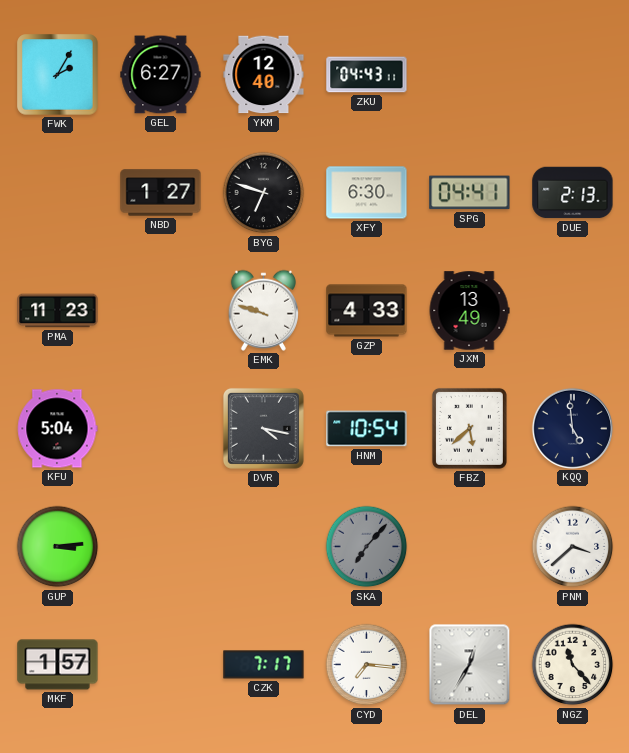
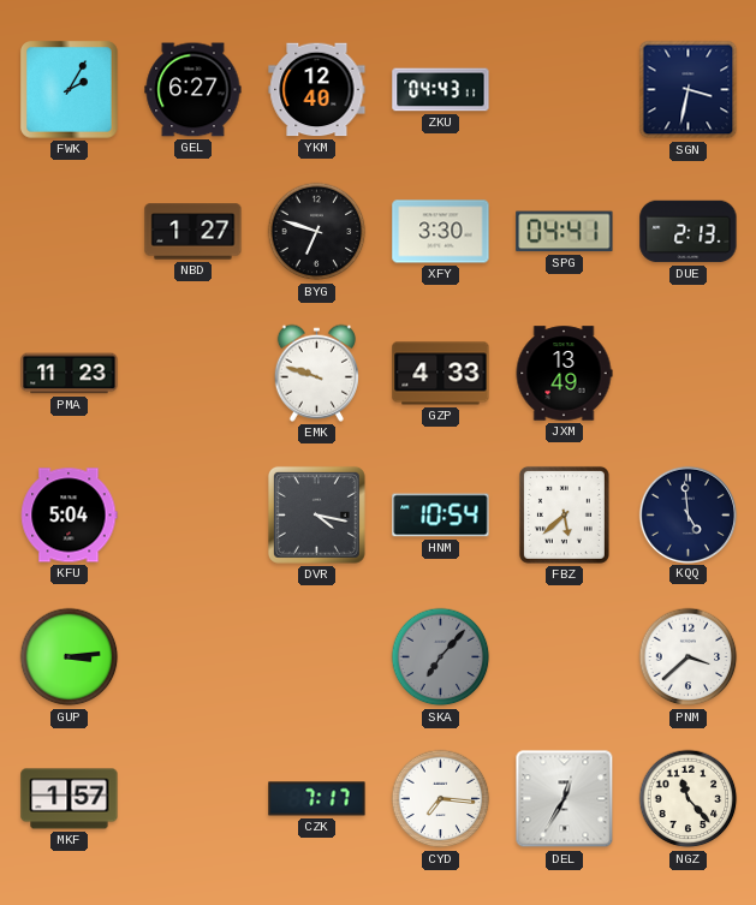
SGN: none -> 3:32
XFY: 6:30 -> 3:30
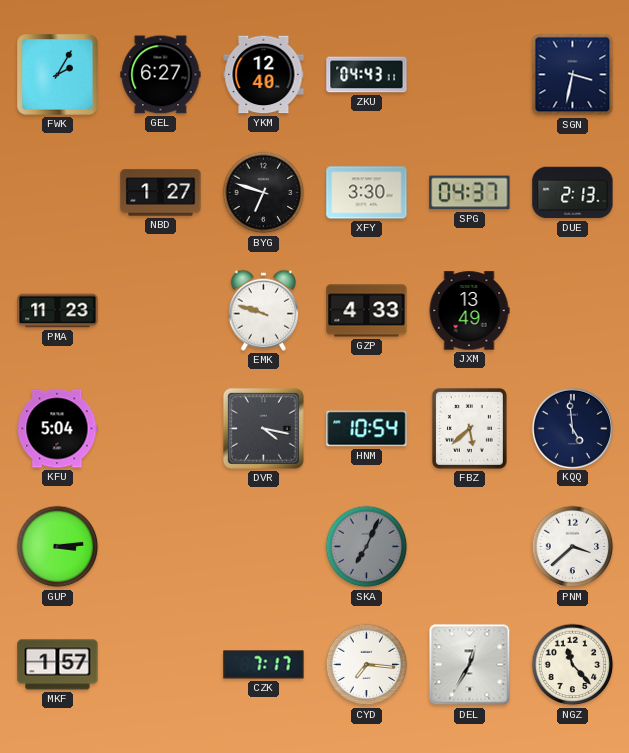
SPG: 04:41 -> 04:37
SKA: 7:07 -> 7:04
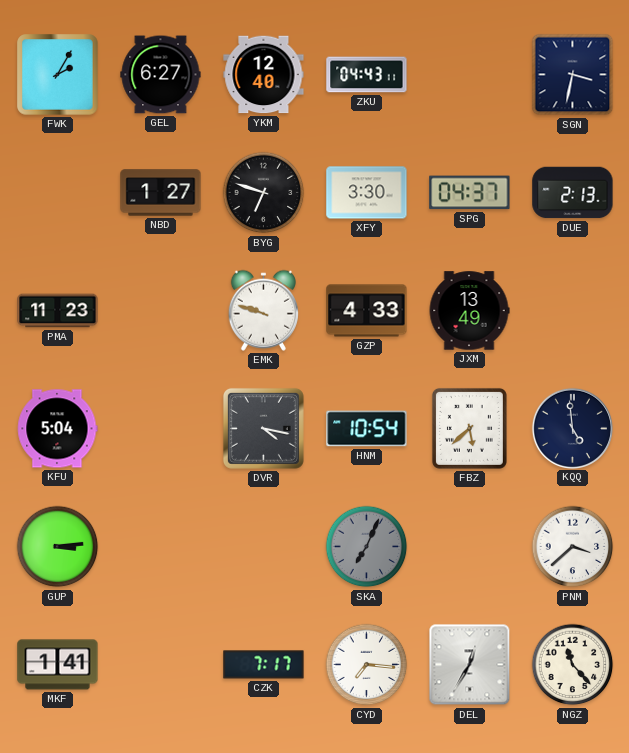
MKF: 1:57 -> 1:41
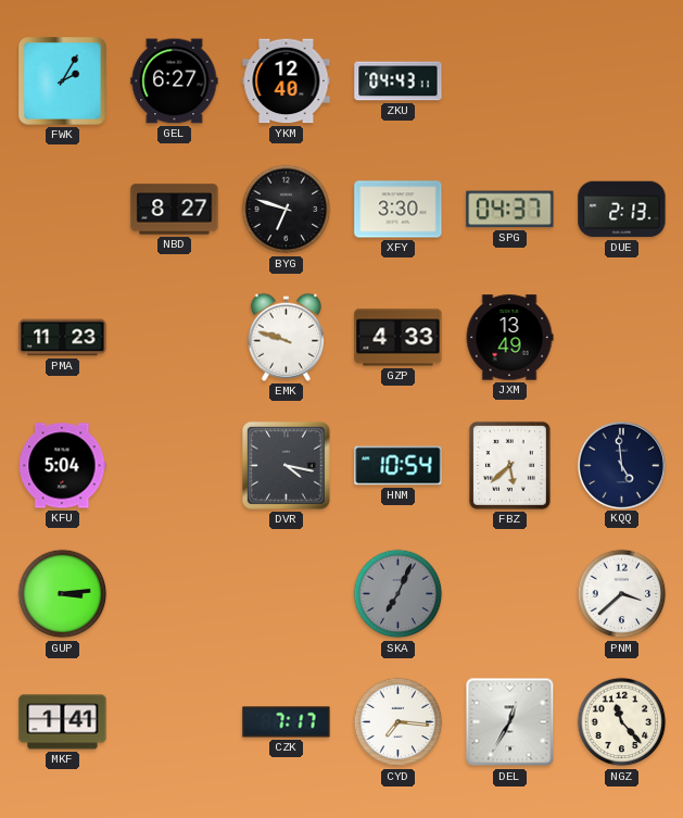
SGN: 3:32 -> none
NBD: 1:27 -> 8:27
